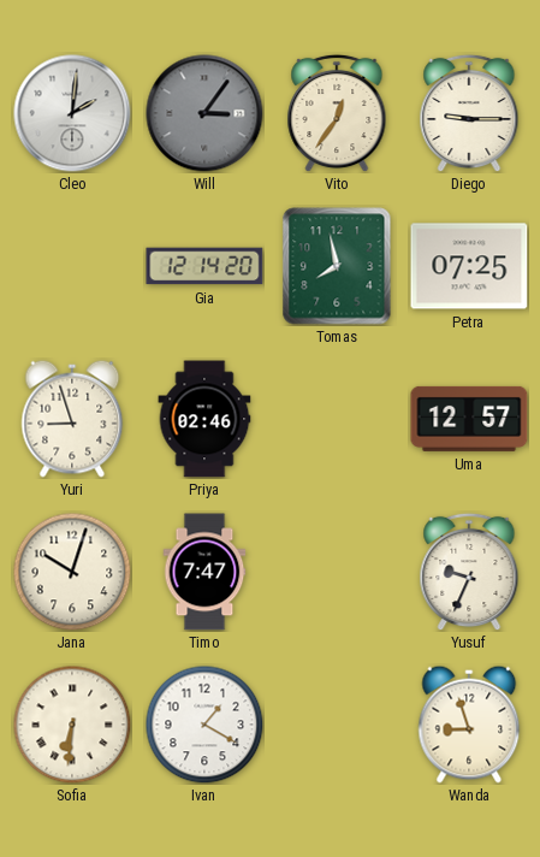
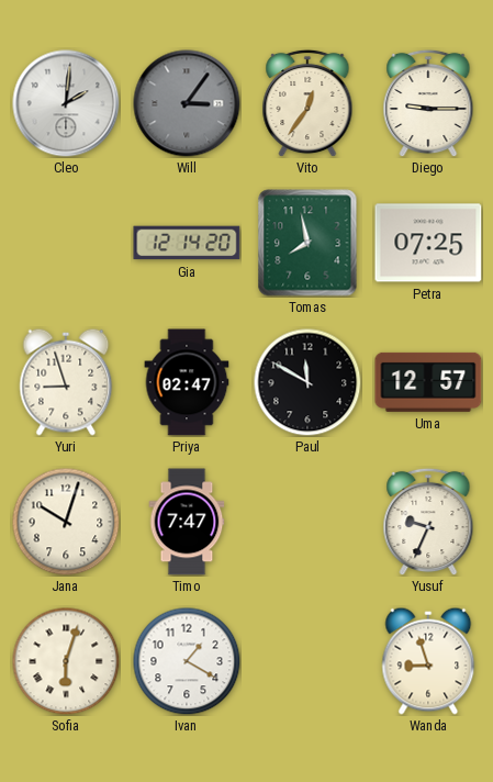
Priya: 02:46 -> 02:47
Paul: none -> 11:50
Sofia: 6:31 -> 6:03
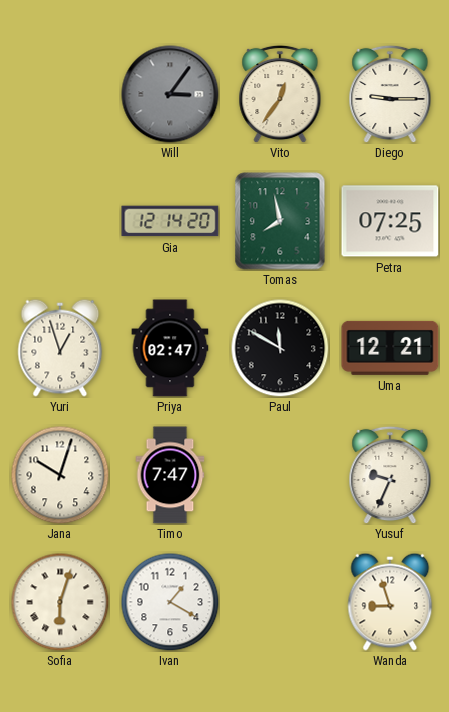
Cleo: 2:01 -> none
Yuri: 8:57 -> 12:57
Uma: 12:57 -> 12:21
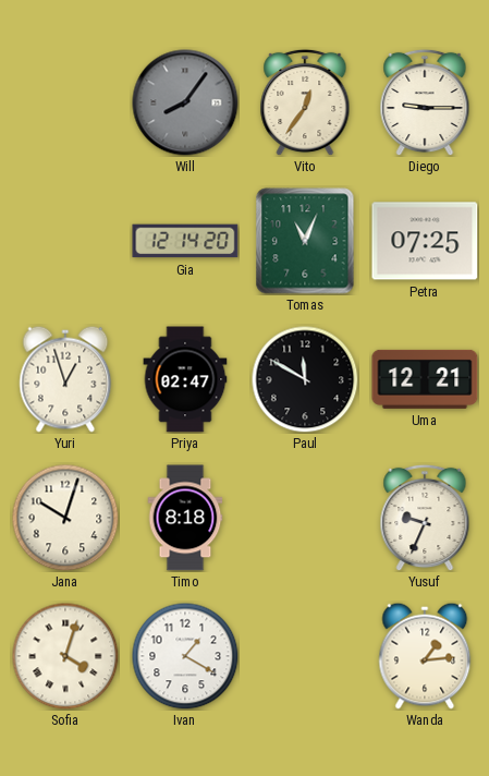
Will: 3:06 -> 8:06
Tomas: 7:58 -> 11:04
Timo: 7:47 -> 8:18
Sofia: 6:03 -> 4:03
Wanda: 8:57 -> 1:14
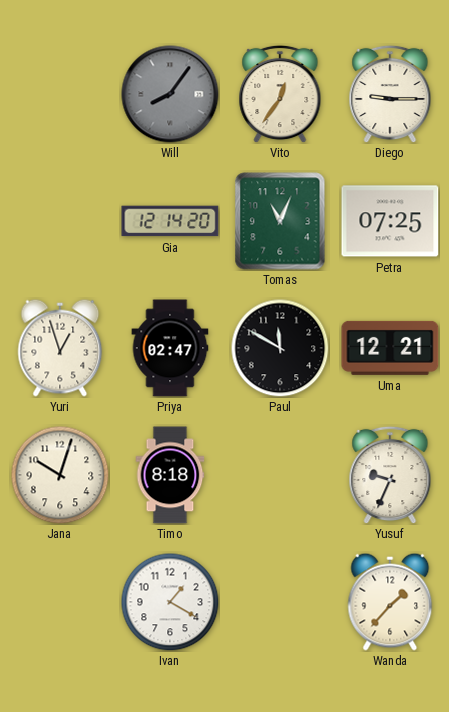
Sofia: 4:03 -> none
Wanda: 1:14 -> 1:37
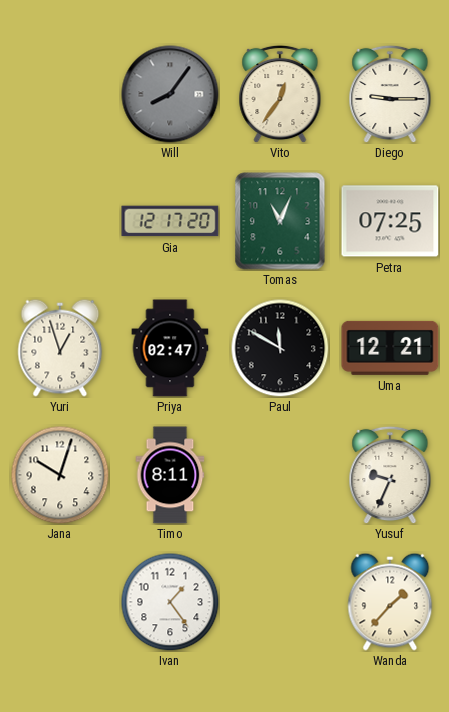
Gia: 12:14 -> 12:17
Timo: 8:18 -> 8:11
Ivan: 1:20 -> 1:24
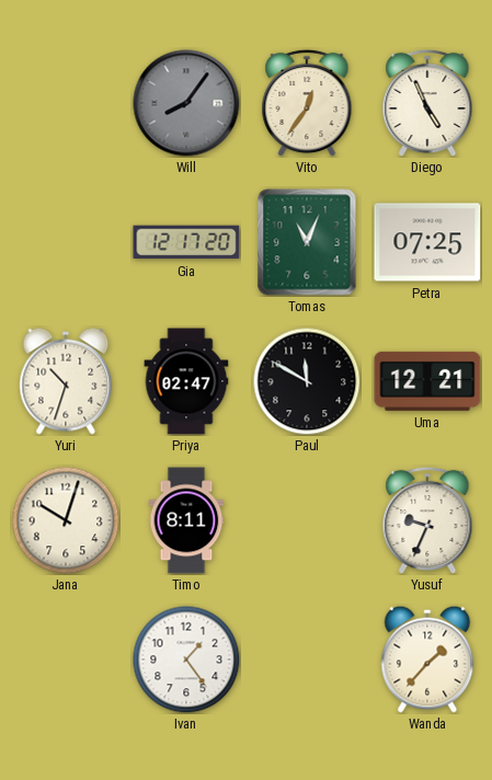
Diego: 9:15 -> 4:56
Yuri: 12:57 -> 10:33
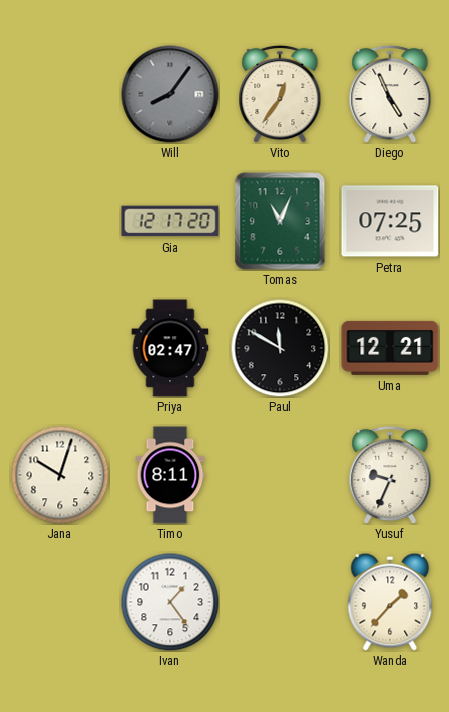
Yuri: 10:33 -> none
